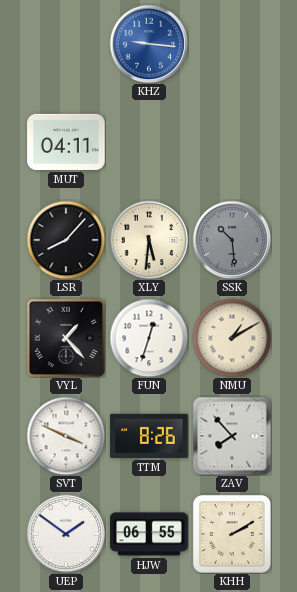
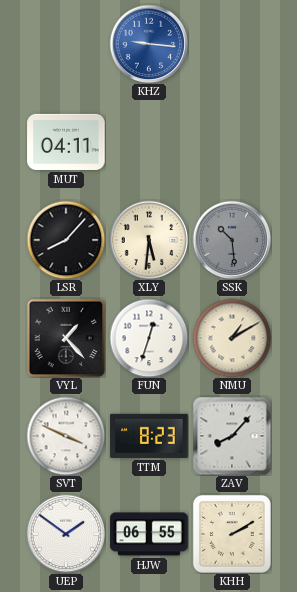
TTM: 8:26 -> 8:23
ZAV: 7:53 -> 8:07
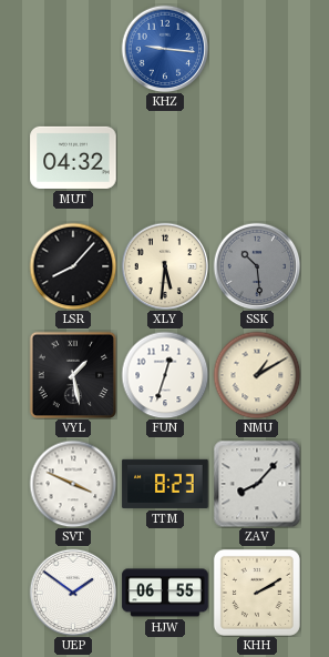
MUT: 04:11 -> 04:32
VYL: 1:23 -> 1:28
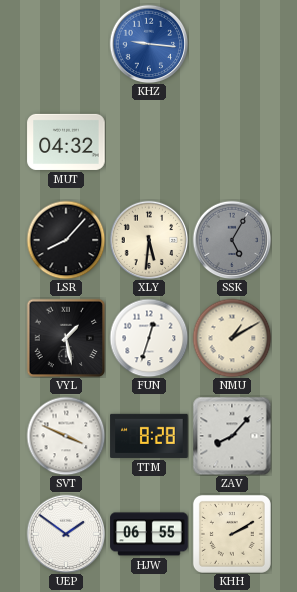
SSK: 10:29 -> 5:05
TTM: 8:23 -> 8:28
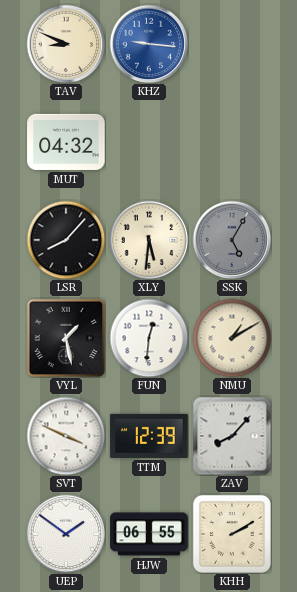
TAV: none -> 8:49
FUN: 12:33 -> 12:31
TTM: 8:28 -> 12:39
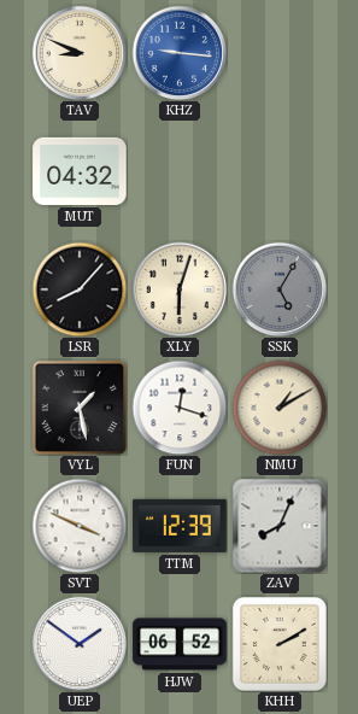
XLY: 5:31 -> 6:03
FUN: 12:31 -> 12:18
ZAV: 8:07 -> 8:04
HJW: 06:55 -> 06:52
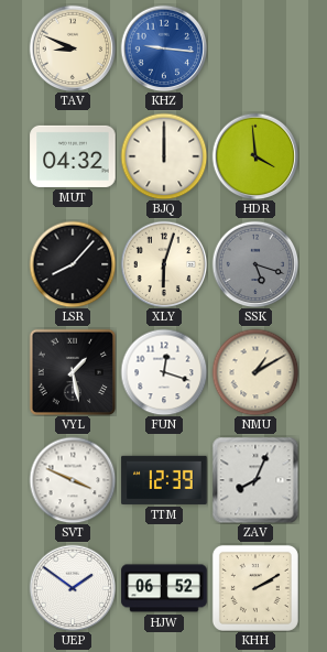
BJQ: none -> 12:00
HDR: none -> 3:59
SSK: 5:05 -> 5:18
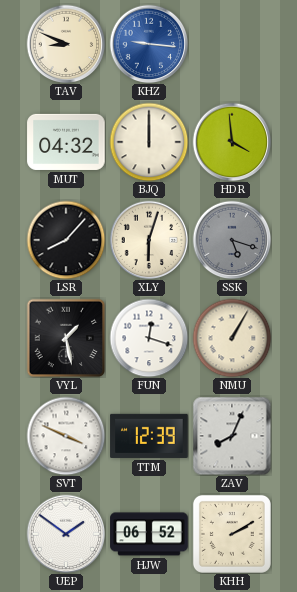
NMU: 1:10 -> 1:05
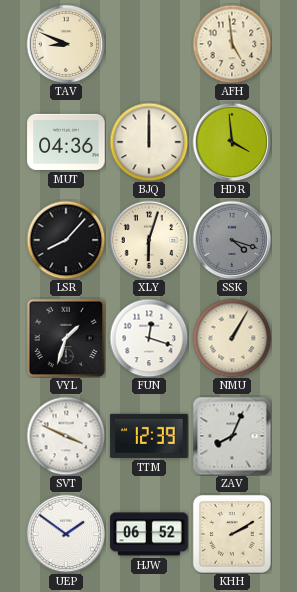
KHZ: 9:16 -> none
AFH: none -> 4:59
MUT: 04:32 -> 04:36
SSK: 5:18 -> 4:18
VYL: 1:28 -> 1:33
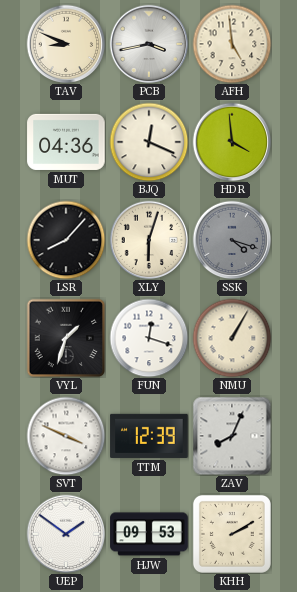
PCB: none -> 3:43
BJQ: 12:00 -> 12:19
HJW: 06:52 -> 09:53
